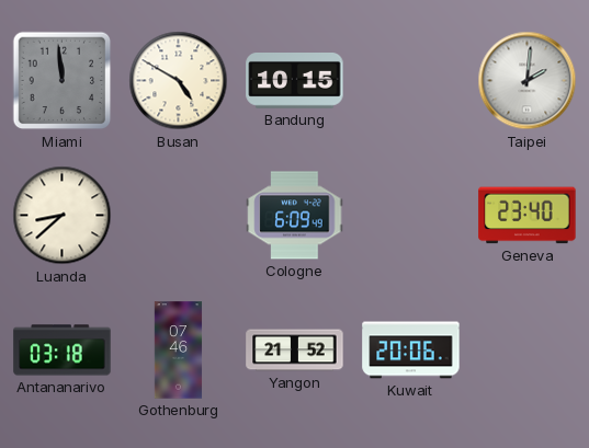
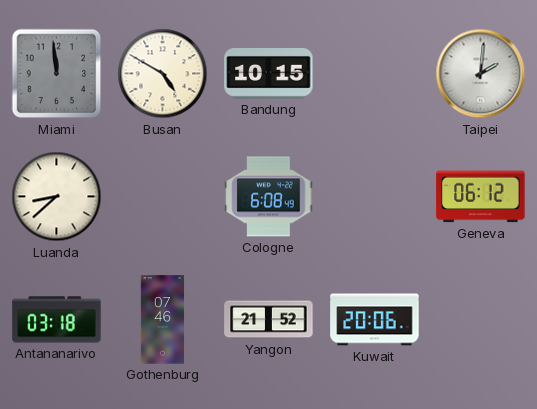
Cologne: 6:09 -> 6:08
Geneva: 23:40 -> 06:12
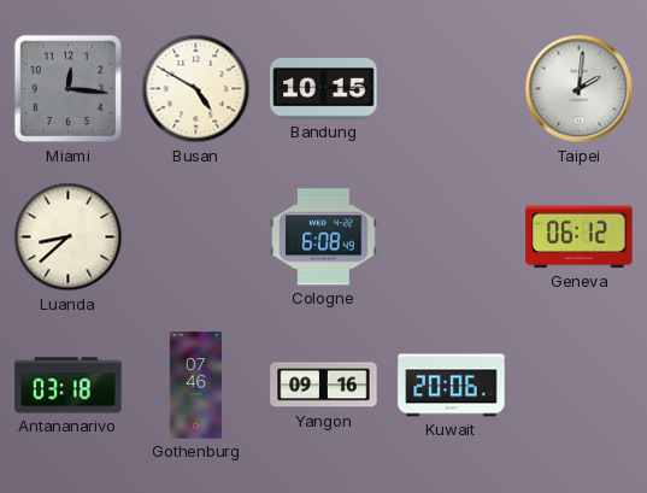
Miami: 11:59 -> 12:16
Yangon: 21:52 -> 09:16
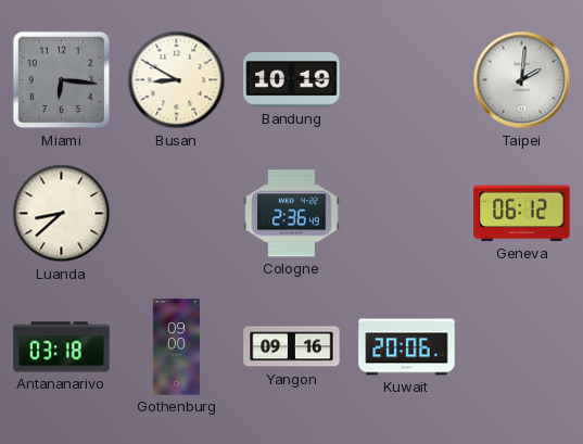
Miami: 12:16 -> 6:16
Busan: 4:50 -> 8:50
Bandung: 10:15 -> 10:19
Cologne: 6:08 -> 2:36
Gothenburg: 07:46 -> 09:00
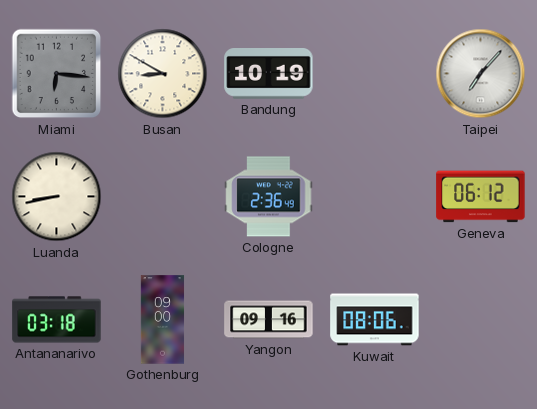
Taipei: 2:01 -> 7:07
Luanda: 8:38 -> 8:43
Kuwait: 20:06 -> 08:06
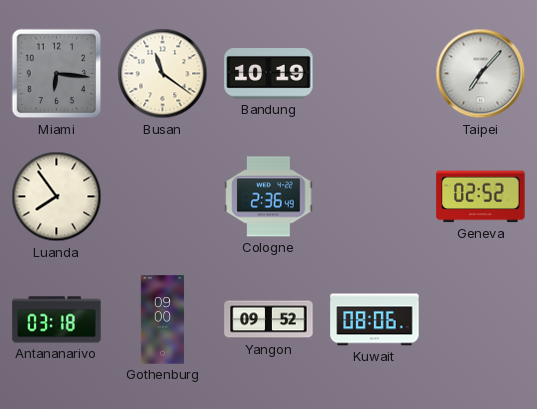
Busan: 8:50 -> 11:21
Luanda: 8:43 -> 7:54
Geneva: 06:12 -> 02:52
Yangon: 09:16 -> 09:52
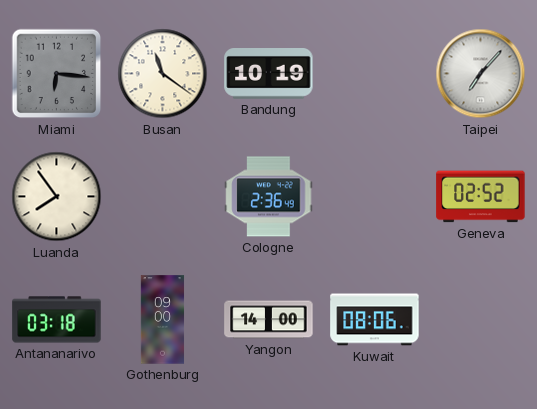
Yangon: 09:52 -> 14:00
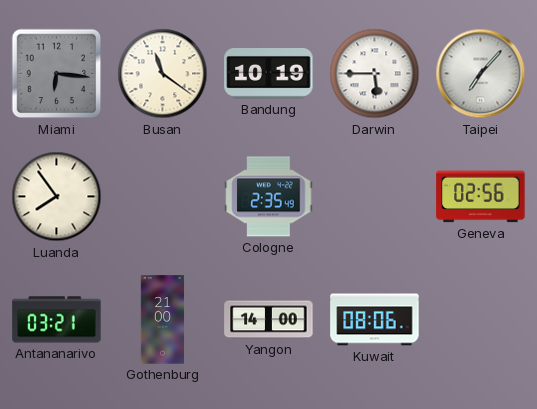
Darwin: none -> 5:45
Cologne: 2:36 -> 2:35
Geneva: 02:52 -> 02:56
Antananarivo: 03:18 -> 03:21
Gothenburg: 09:00 -> 21:00
